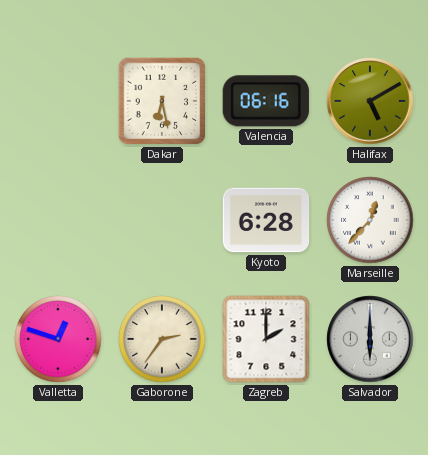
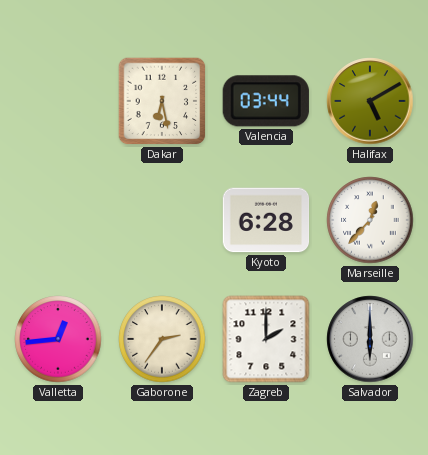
Valencia: 06:16 -> 03:44
Valletta: 12:48 -> 12:44
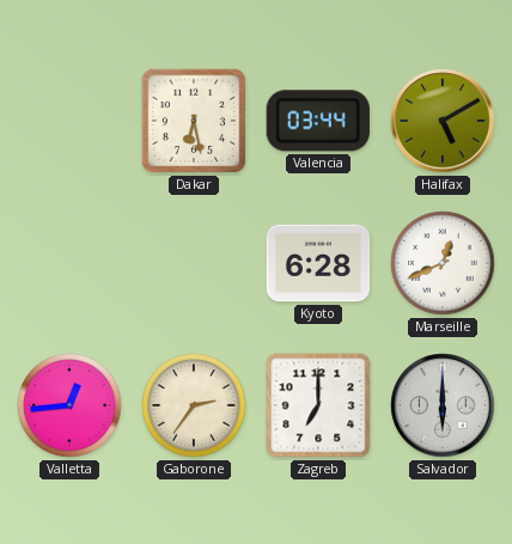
Marseille: 12:37 -> 12:41
Zagreb: 2:00 -> 7:00
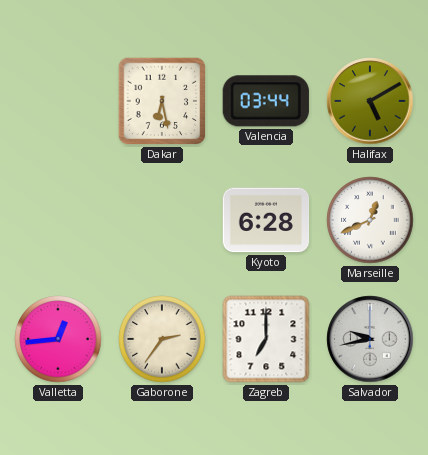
Salvador: 6:00 -> 9:43
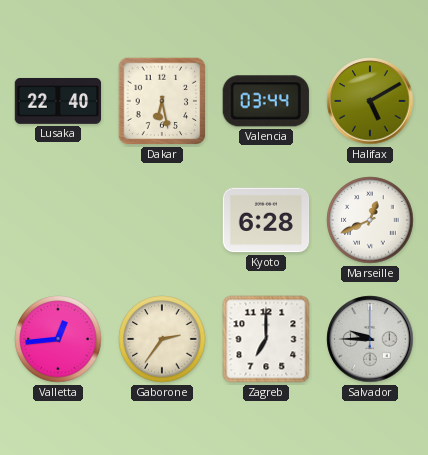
Lusaka: none -> 22:40
Salvador: 9:43 -> 9:45
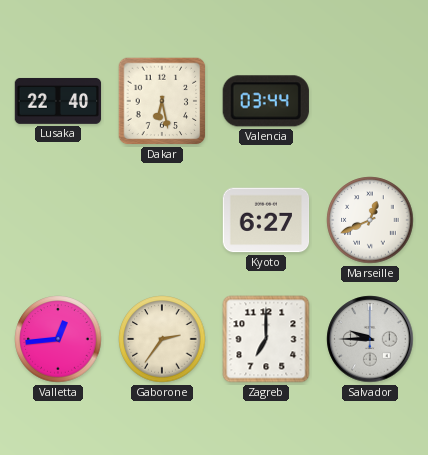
Halifax: 5:10 -> none
Kyoto: 6:28 -> 6:27
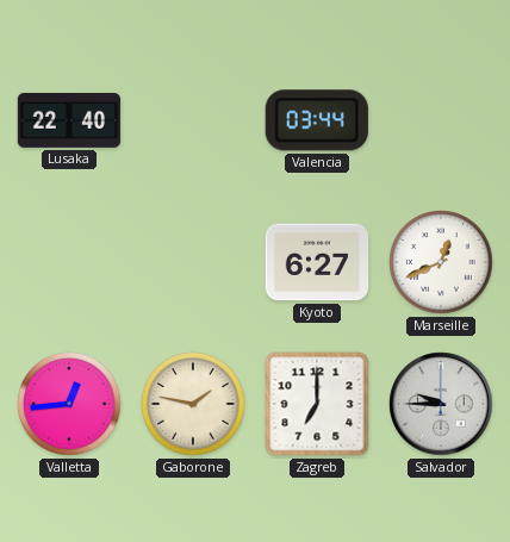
Dakar: 6:28 -> none
Gaborone: 2:36 -> 1:47
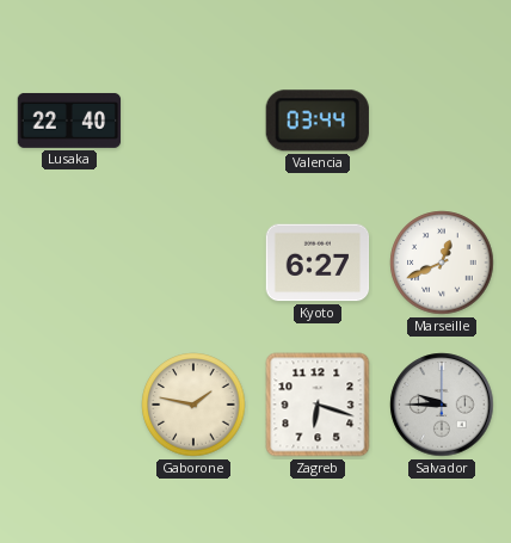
Valletta: 12:44 -> none
Zagreb: 7:00 -> 6:18
